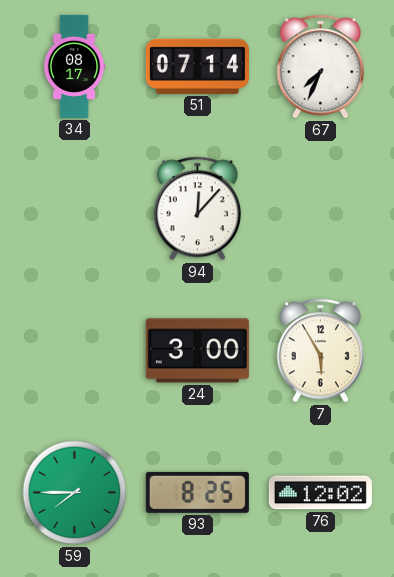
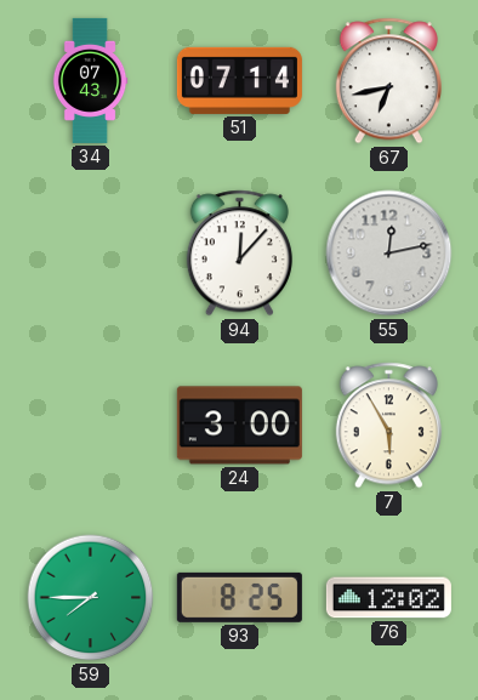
34: 08:17 -> 07:43
67: 7:34 -> 6:43
55: none -> 12:13
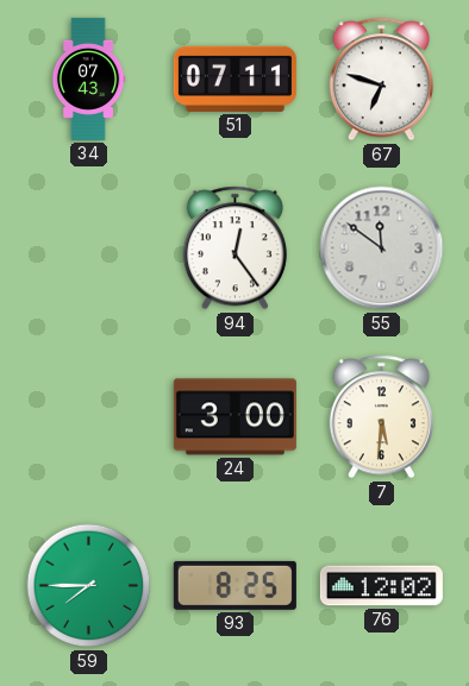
51: 07:14 -> 07:11
67: 6:43 -> 6:48
94: 12:07 -> 12:24
55: 12:13 -> 11:51
7: 5:55 -> 5:31
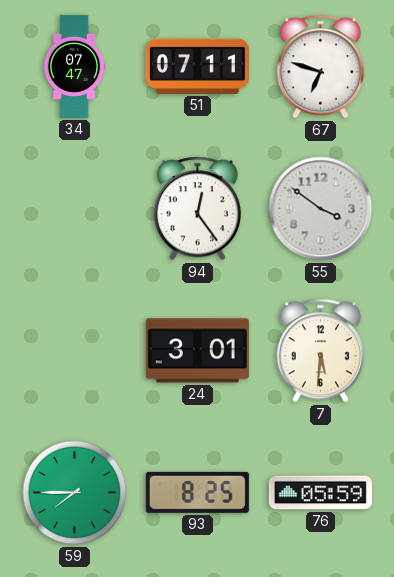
34: 07:43 -> 07:47
55: 11:51 -> 3:51
24: 3:00 -> 3:01
76: 12:02 -> 05:59
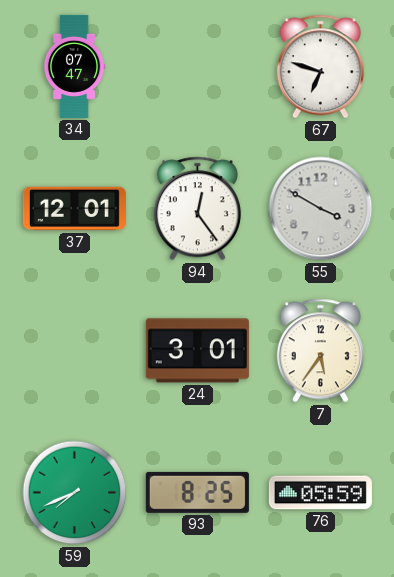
51: 07:11 -> none
37: none -> 12:01
55: 3:51 -> 3:50
7: 5:31 -> 5:36
59: 7:45 -> 7:41
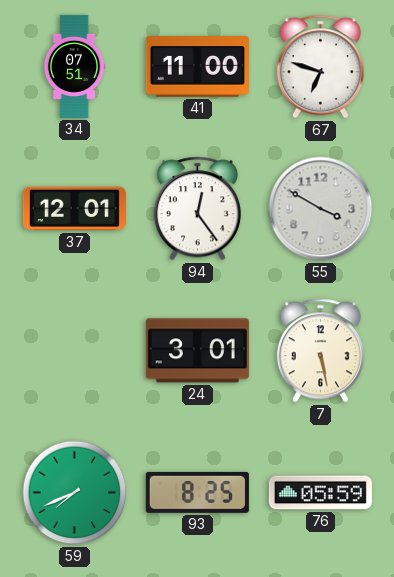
34: 07:47 -> 07:51
41: none -> 11:00
7: 5:36 -> 5:28
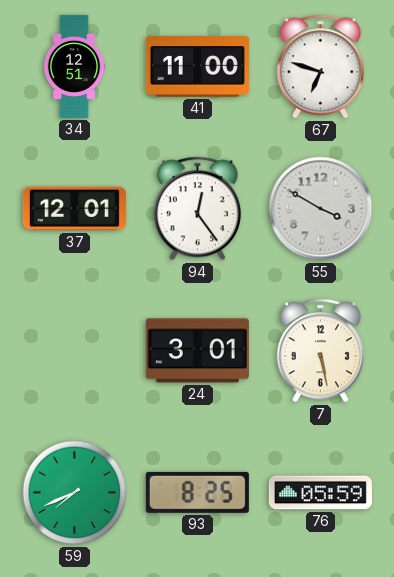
34: 07:51 -> 12:51
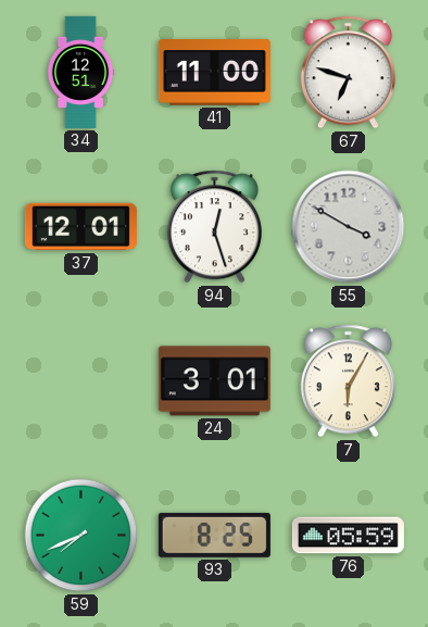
94: 12:24 -> 12:27
7: 5:28 -> 6:05
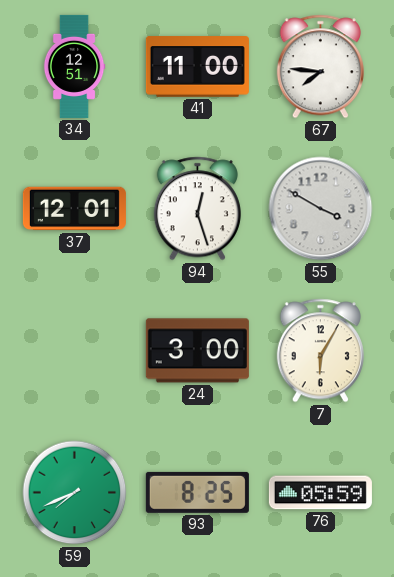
67: 6:48 -> 7:46
24: 3:01 -> 3:00
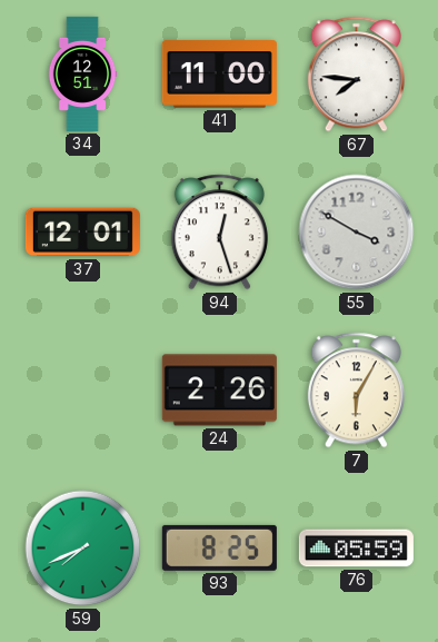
24: 3:00 -> 2:26
